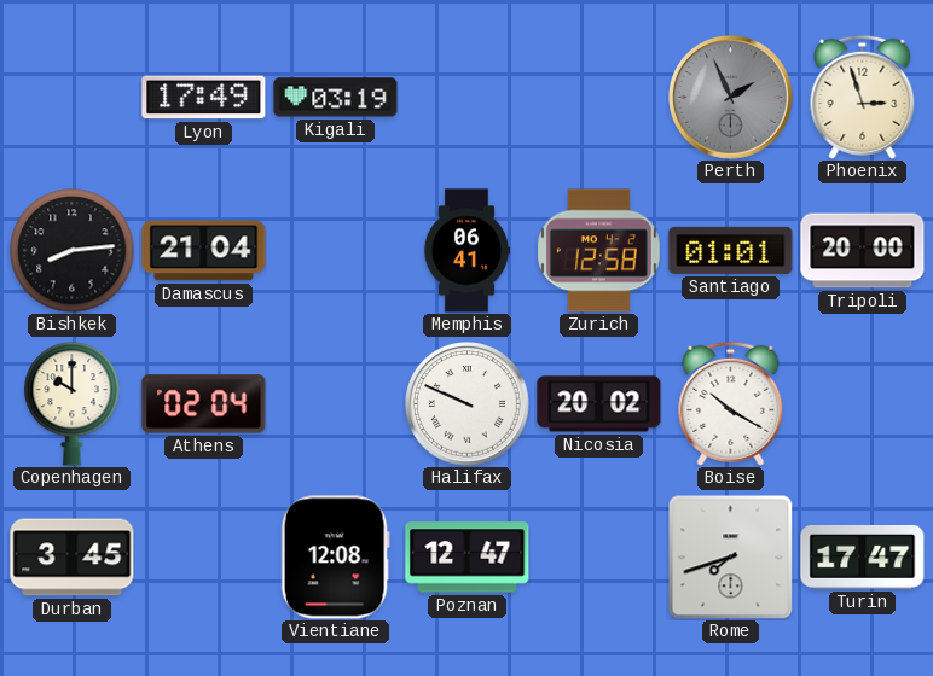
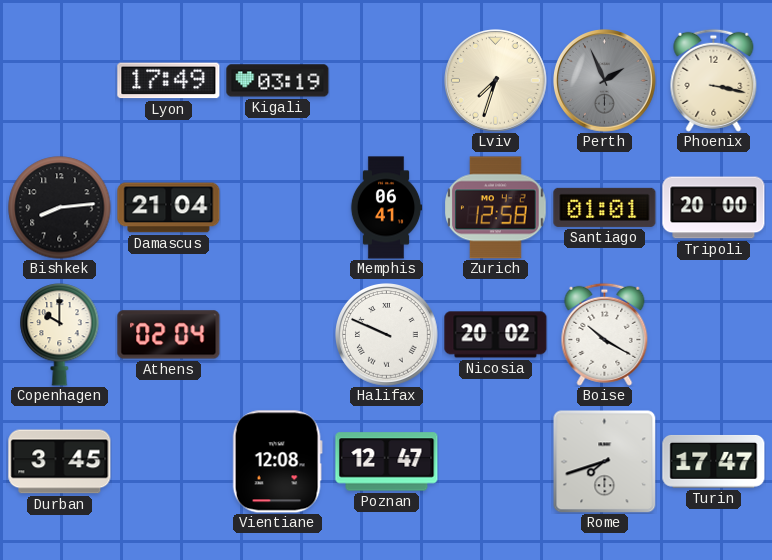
Lviv: none -> 7:33
Phoenix: 2:57 -> 3:17
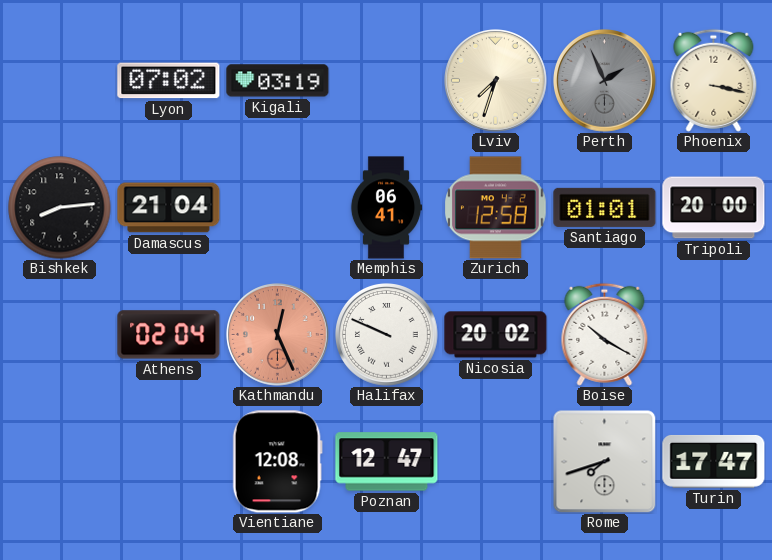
Lyon: 17:49 -> 07:02
Copenhagen: 10:00 -> none
Kathmandu: none -> 12:26
Durban: 3:45 -> none
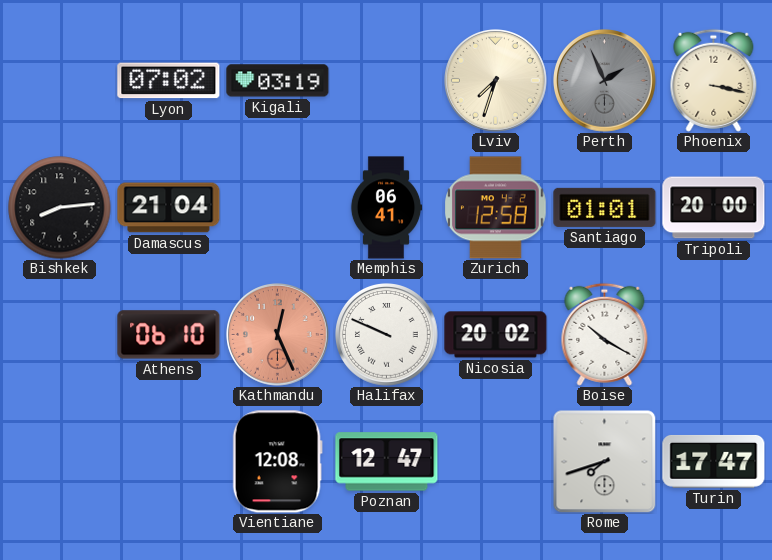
Athens: 02:04 -> 06:10
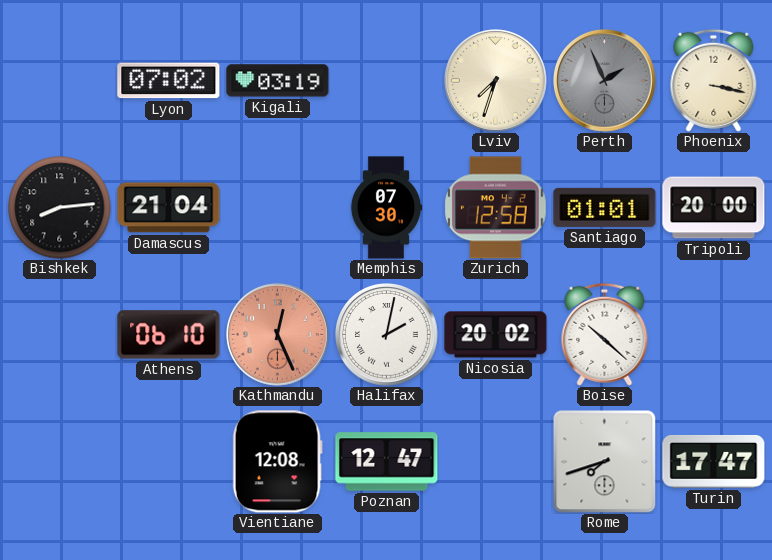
Memphis: 06:41 -> 07:30
Halifax: 9:49 -> 2:02
Boise: 10:20 -> 10:22
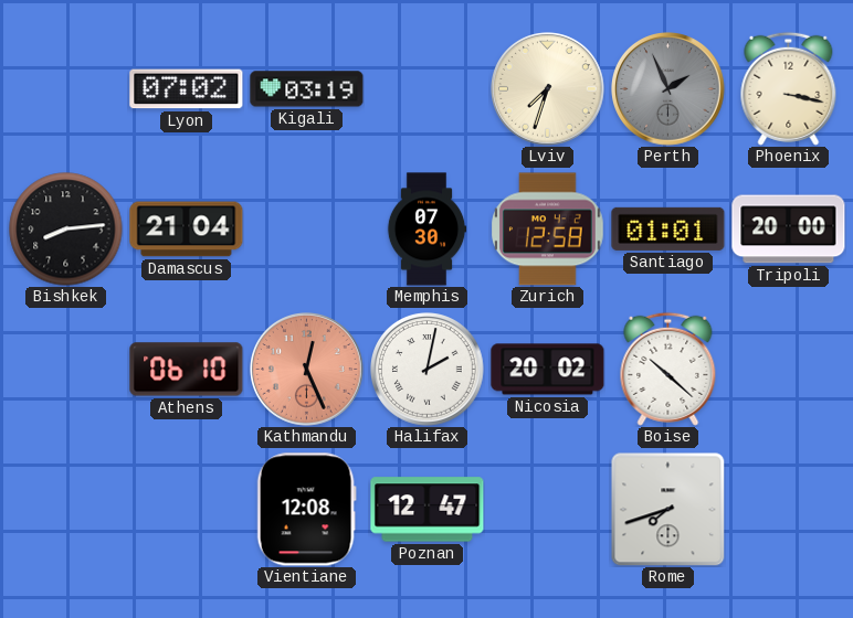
Turin: 17:47 -> none
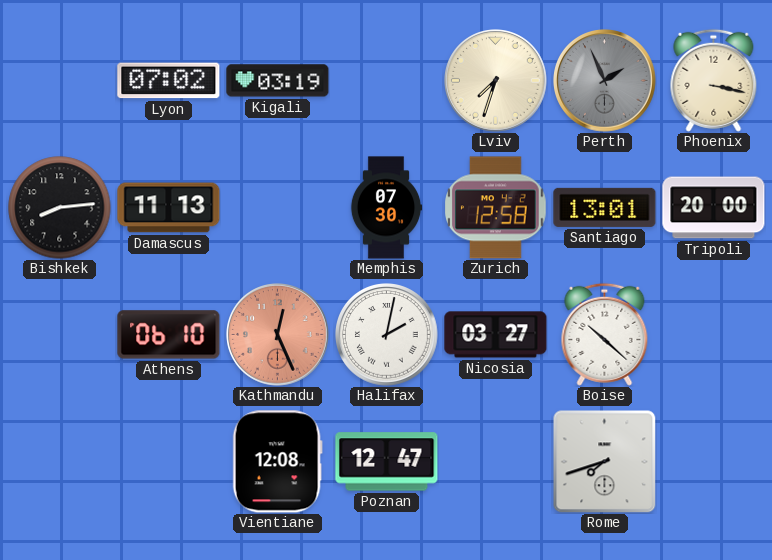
Damascus: 21:04 -> 11:13
Santiago: 01:01 -> 13:01
Nicosia: 20:02 -> 03:27
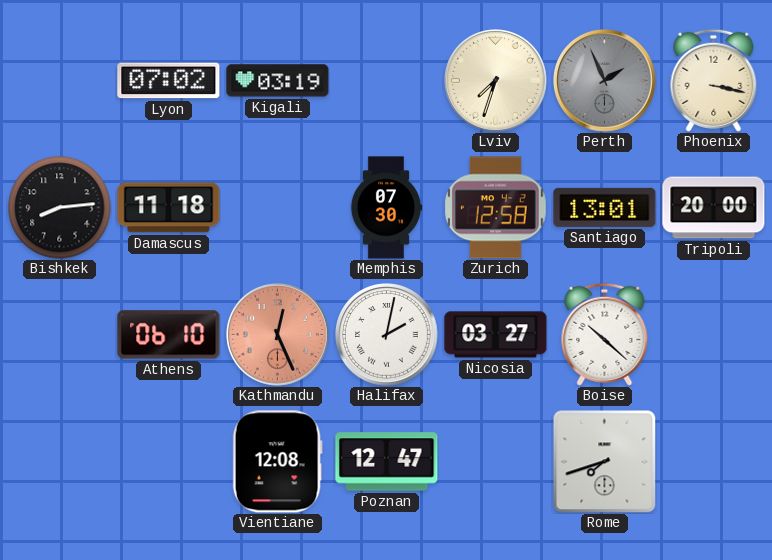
Damascus: 11:13 -> 11:18
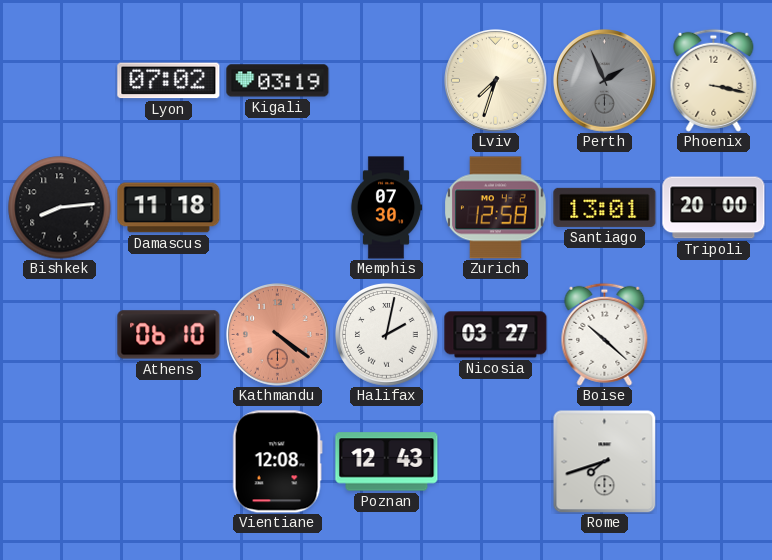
Kathmandu: 12:26 -> 4:21
Poznan: 12:47 -> 12:43
